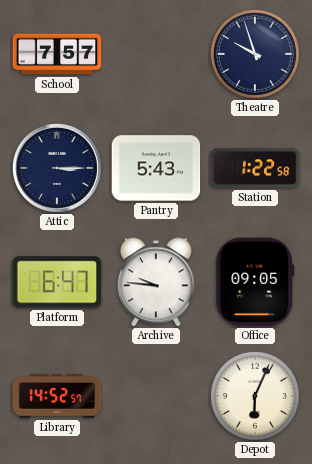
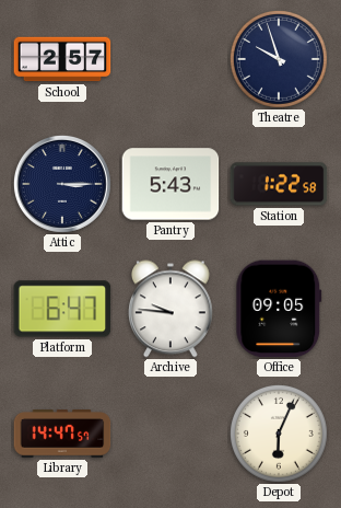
School: 7:57 -> 2:57
Library: 14:52 -> 14:47
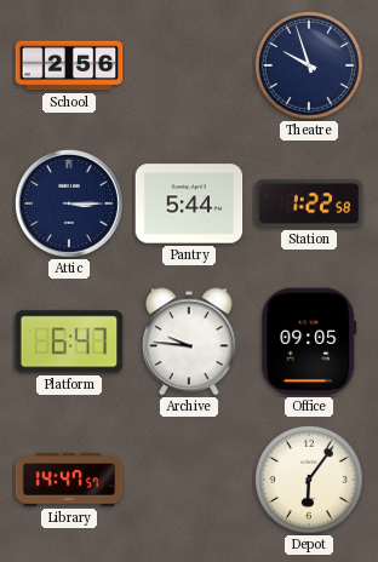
School: 2:57 -> 2:56
Pantry: 5:43 -> 5:44
Depot: 6:04 -> 6:06
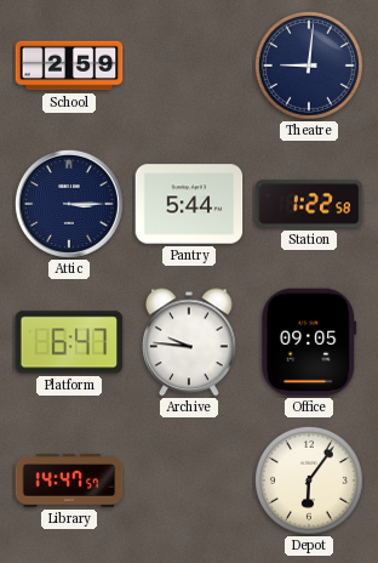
School: 2:56 -> 2:59
Theatre: 9:57 -> 9:01
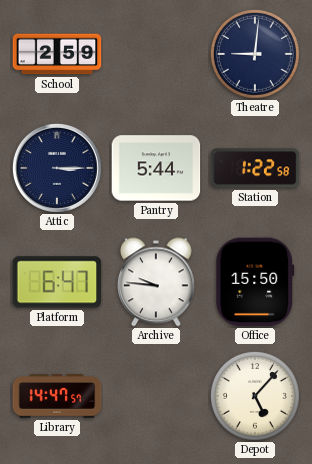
Office: 09:05 -> 15:50
Depot: 6:06 -> 5:07
